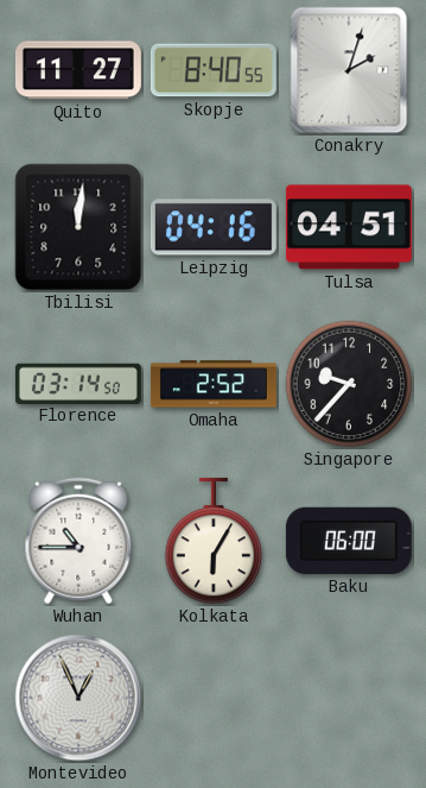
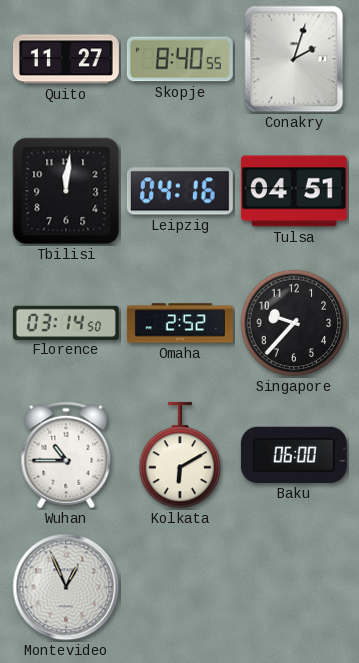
Kolkata: 6:05 -> 6:10
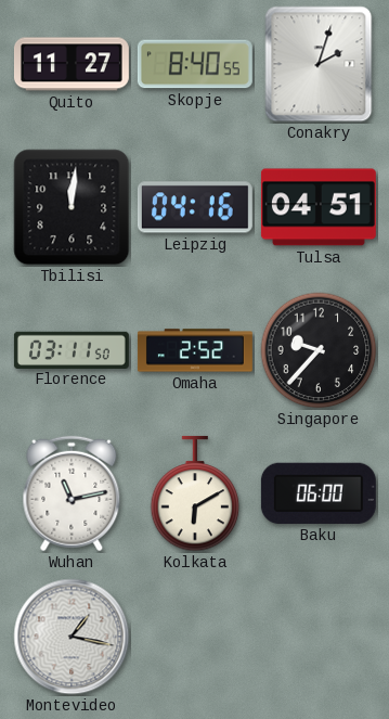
Florence: 03:14 -> 03:11
Wuhan: 10:45 -> 11:13
Montevideo: 12:56 -> 1:17
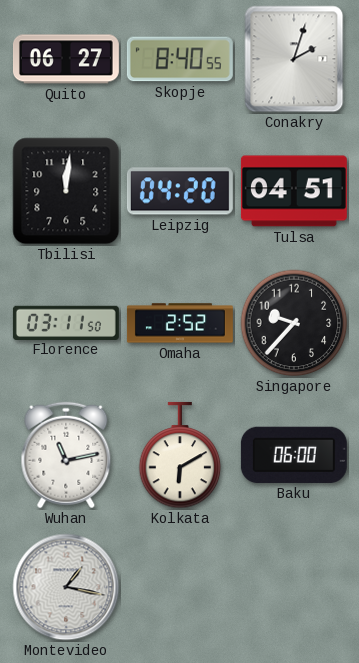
Quito: 11:27 -> 06:27
Leipzig: 04:16 -> 04:20
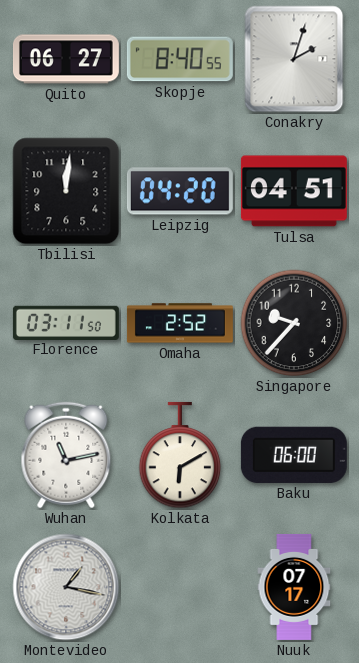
Nuuk: none -> 07:17
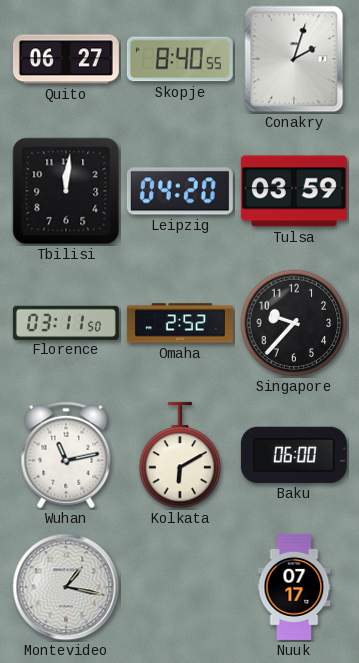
Tulsa: 04:51 -> 03:59
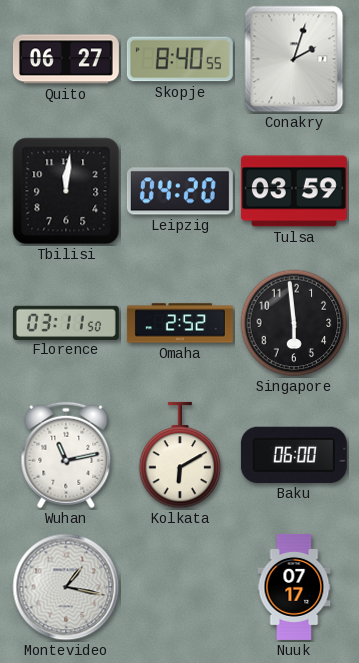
Singapore: 9:37 -> 5:59
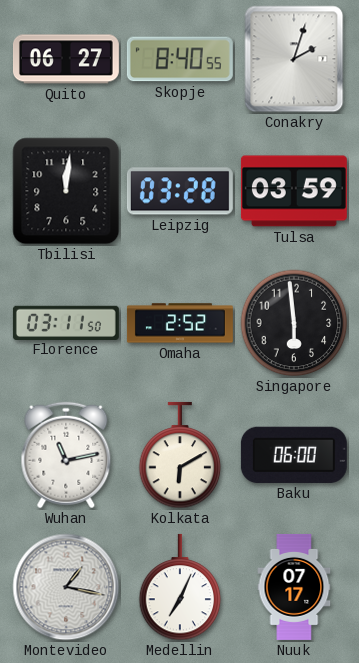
Leipzig: 04:20 -> 03:28
Medellin: none -> 7:04
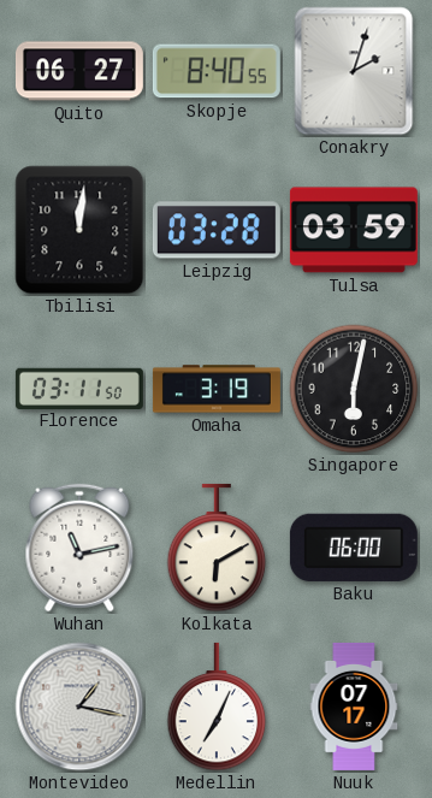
Omaha: 2:52 -> 3:19
Singapore: 5:59 -> 6:02
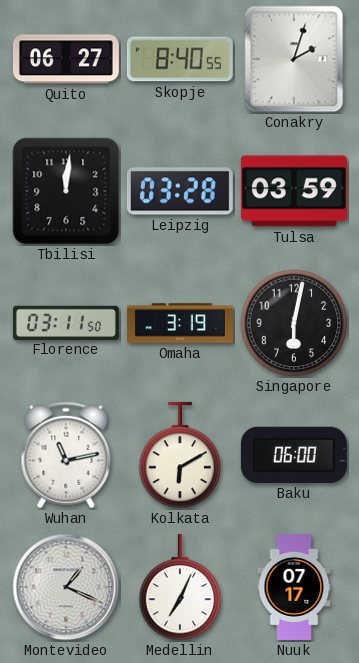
Montevideo: 1:17 -> 1:19
